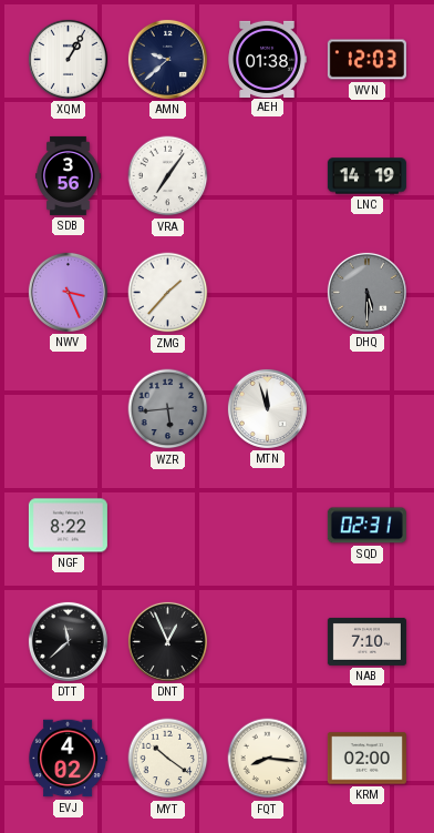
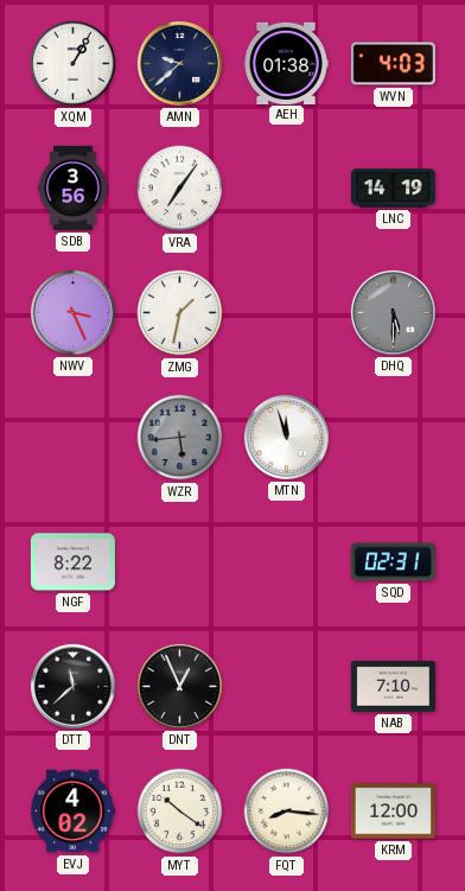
WVN: 12:03 -> 4:03
ZMG: 1:37 -> 1:32
KRM: 02:00 -> 12:00
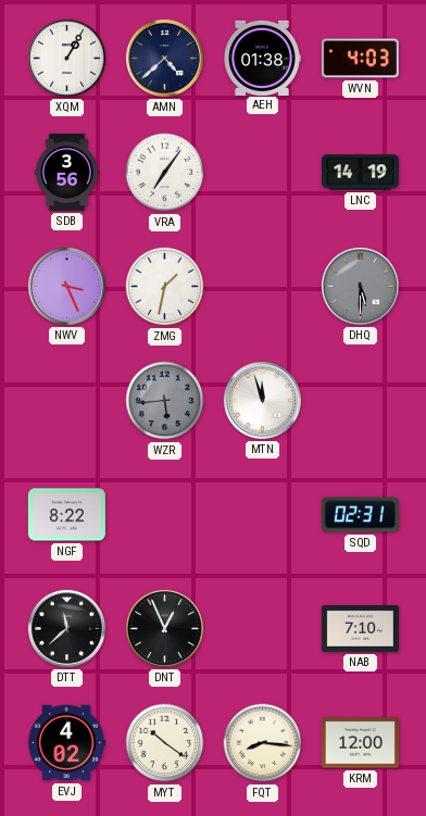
AMN: 9:38 -> 4:38
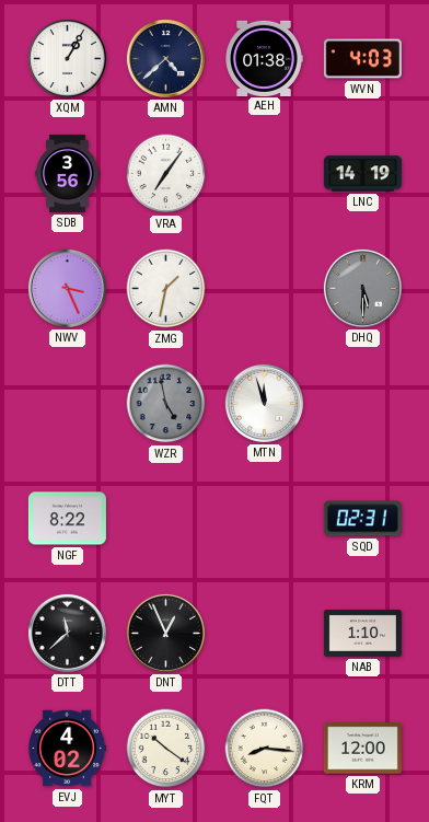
WZR: 5:44 -> 4:58
NAB: 7:10 -> 1:10
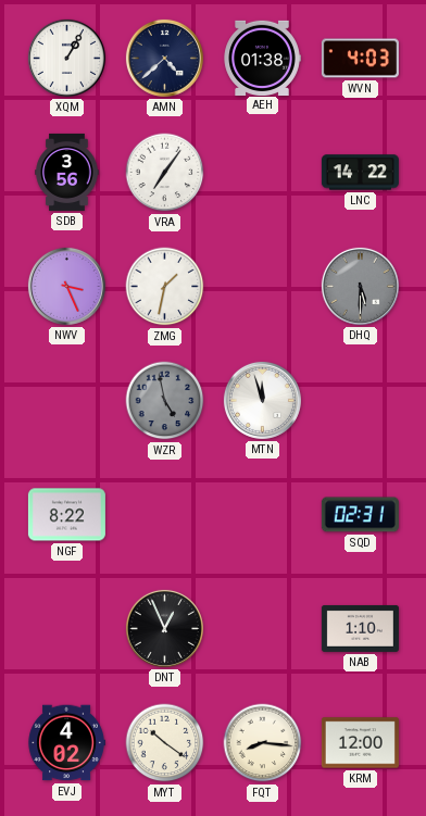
LNC: 14:19 -> 14:22
DTT: 11:38 -> none
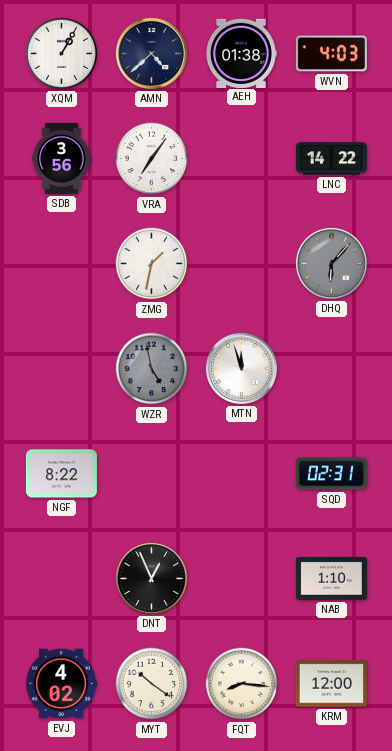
NWV: 3:26 -> none
DHQ: 5:30 -> 6:07
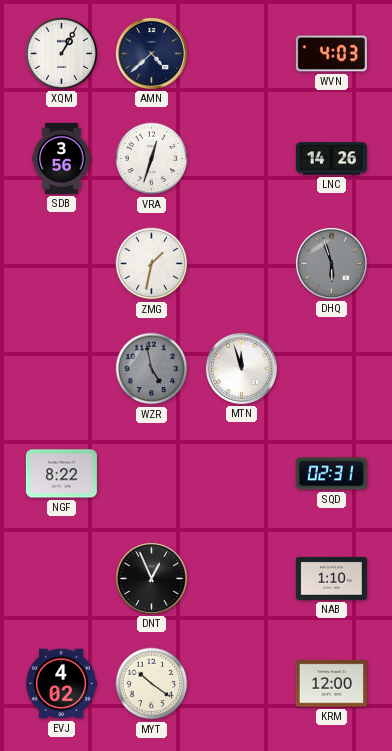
AEH: 01:38 -> none
VRA: 7:06 -> 12:33
LNC: 14:22 -> 14:26
DHQ: 6:07 -> 5:57
FQT: 8:16 -> none
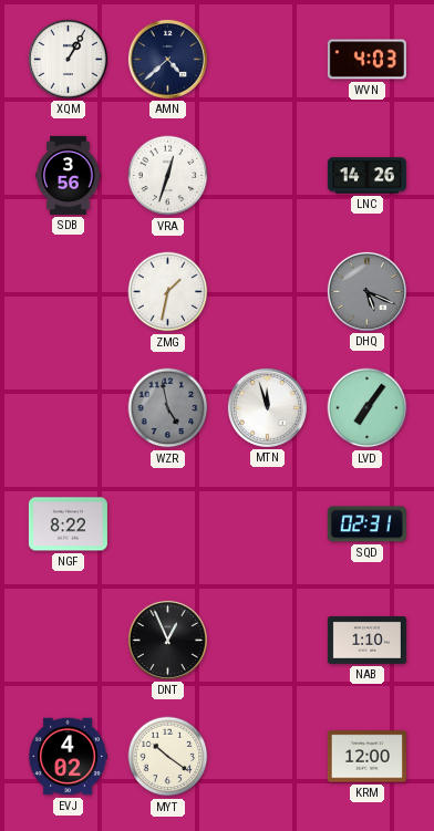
DHQ: 5:57 -> 5:19
LVD: none -> 7:06
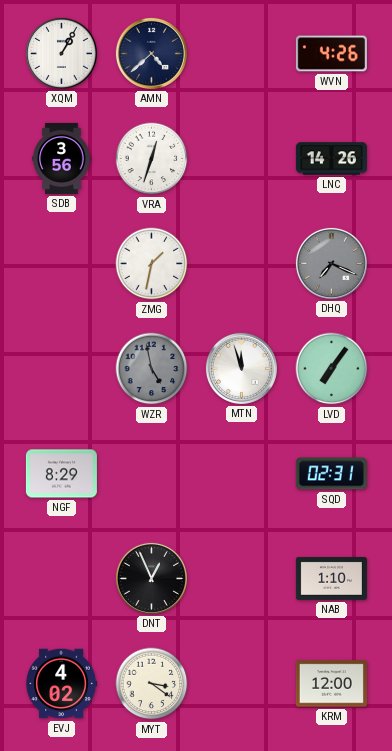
WVN: 4:03 -> 4:26
DHQ: 5:19 -> 7:19
NGF: 8:22 -> 8:29
MYT: 10:21 -> 3:21
